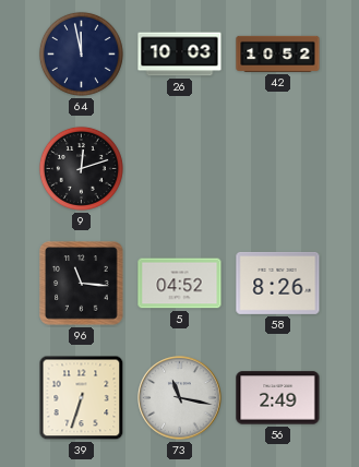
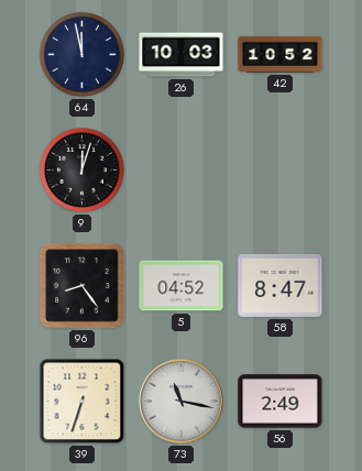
9: 12:12 -> 12:03
96: 11:16 -> 8:24
58: 8:26 -> 8:47
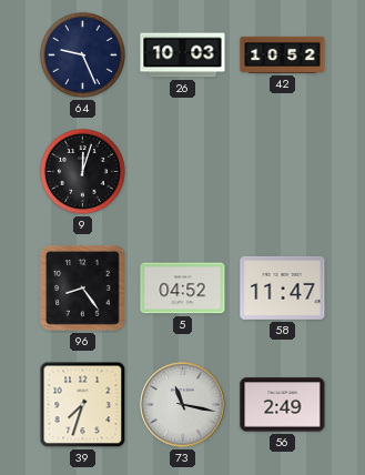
64: 11:58 -> 9:26
58: 8:47 -> 11:47
39: 6:33 -> 7:33
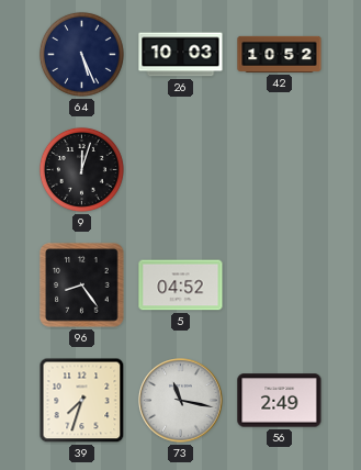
64: 9:26 -> 5:26
58: 11:47 -> none
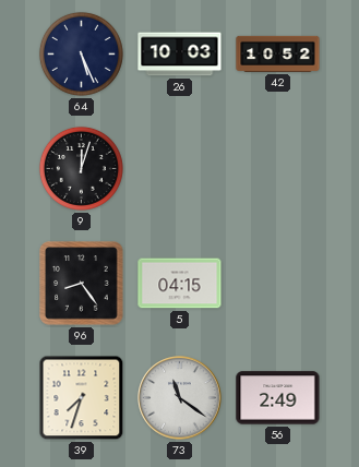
5: 04:52 -> 04:15
73: 11:17 -> 11:21
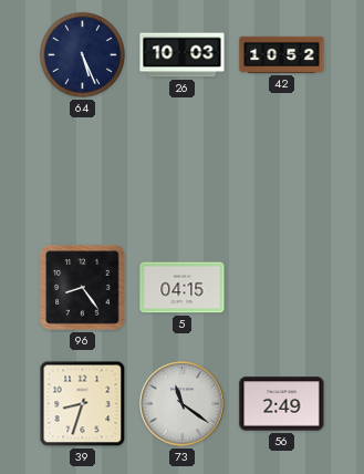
9: 12:03 -> none
39: 7:33 -> 8:33
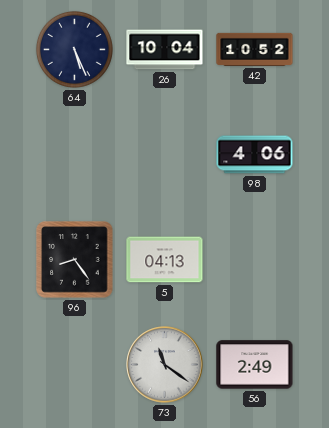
26: 10:03 -> 10:04
98: none -> 4:06
5: 04:15 -> 04:13
39: 8:33 -> none
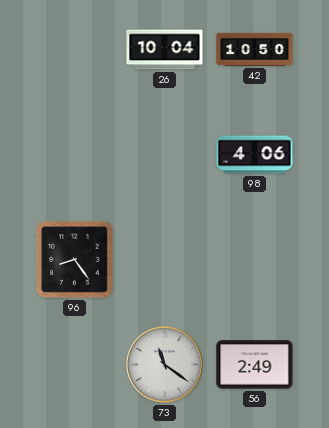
64: 5:26 -> none
42: 10:52 -> 10:50
5: 04:13 -> none
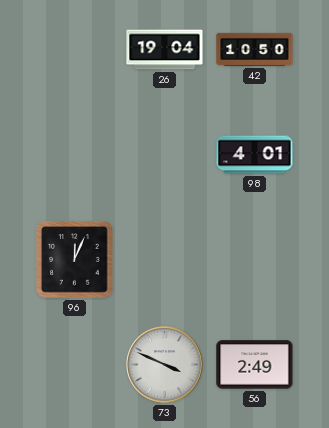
26: 10:04 -> 19:04
98: 4:06 -> 4:01
96: 8:24 -> 12:04
73: 11:21 -> 3:49
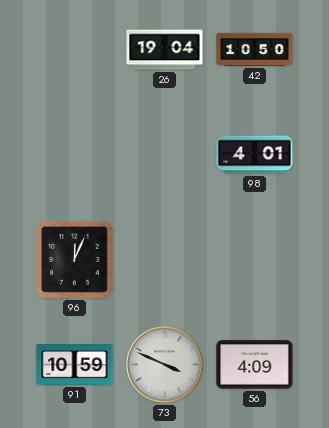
91: none -> 10:59
56: 2:49 -> 4:09
